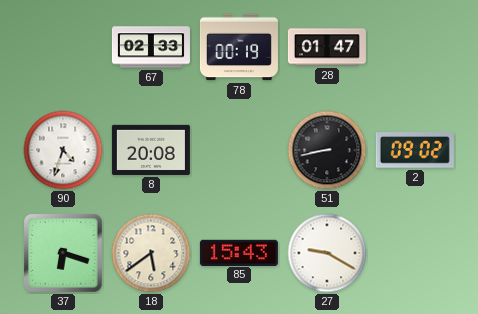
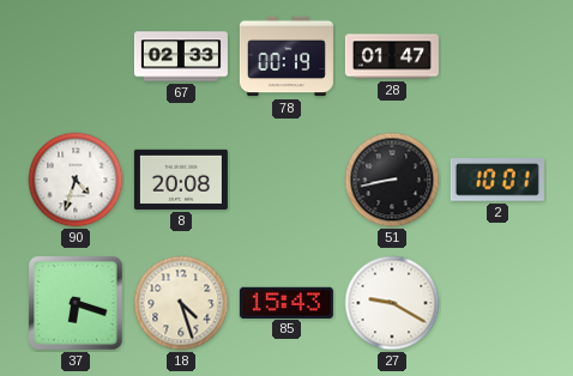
2: 09:02 -> 10:01
18: 5:39 -> 4:27
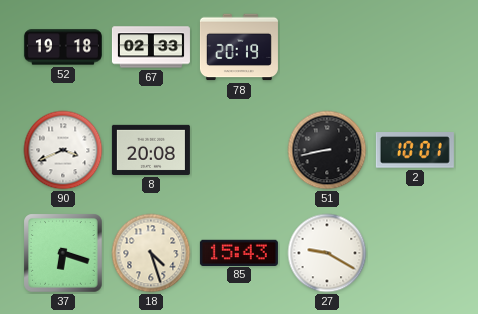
52: none -> 19:18
78: 00:19 -> 20:19
28: 01:47 -> none
90: 4:33 -> 3:41
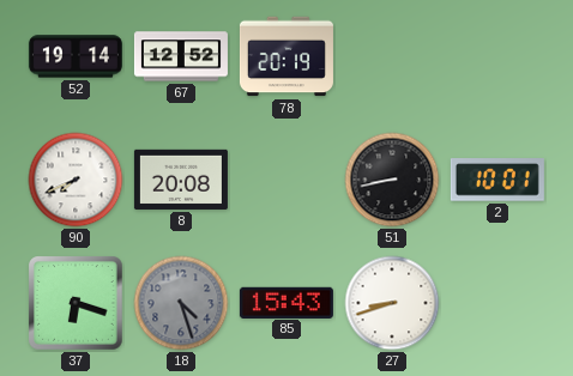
52: 19:18 -> 19:14
67: 02:33 -> 12:52
90: 3:41 -> 7:41
18 dial: cream -> grey
27: 9:20 -> 8:42
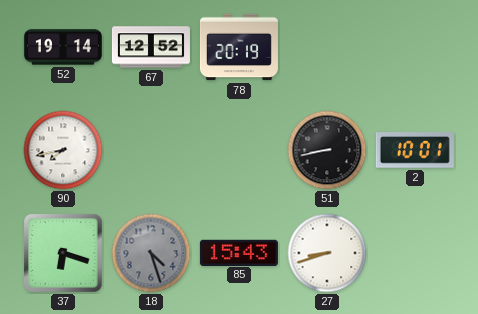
90: 7:41 -> 7:43
8: 20:08 -> none
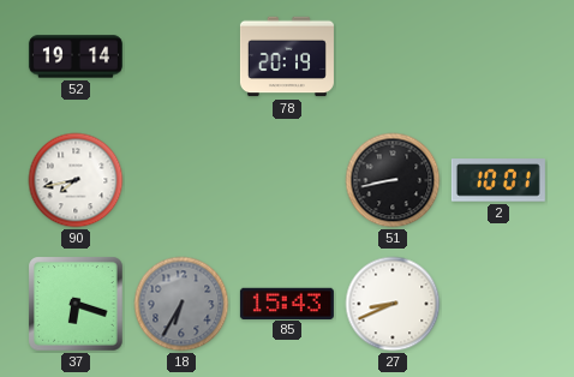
67: 12:52 -> none
18: 4:27 -> 6:35
27: 8:42 -> 8:41
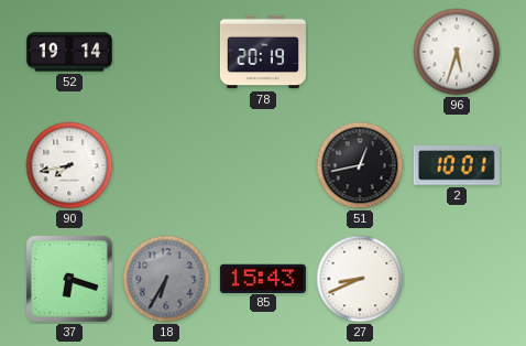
96: none -> 5:33
51: 8:43 -> 12:43
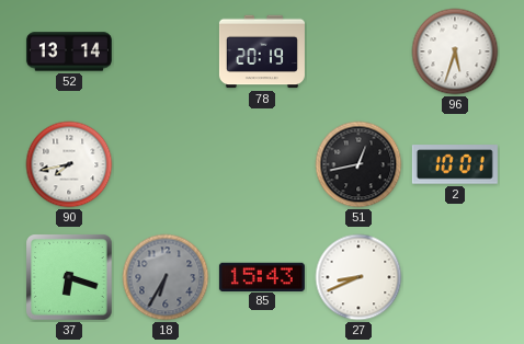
52: 19:14 -> 13:14
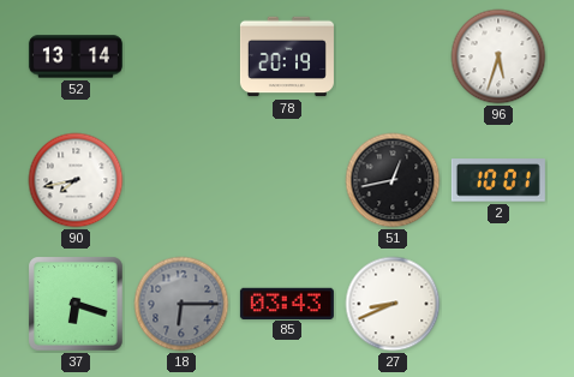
18: 6:35 -> 6:15
85: 15:43 -> 03:43
